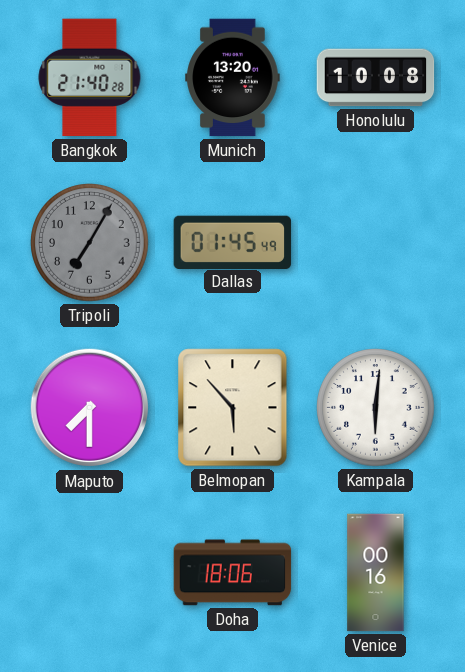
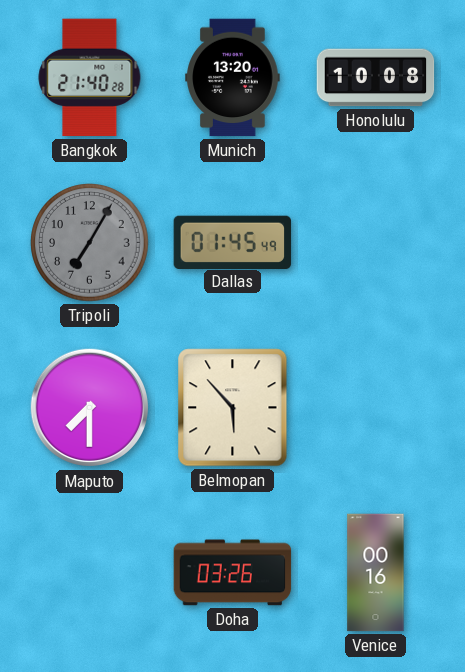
Kampala: 6:01 -> none
Doha: 18:06 -> 03:26
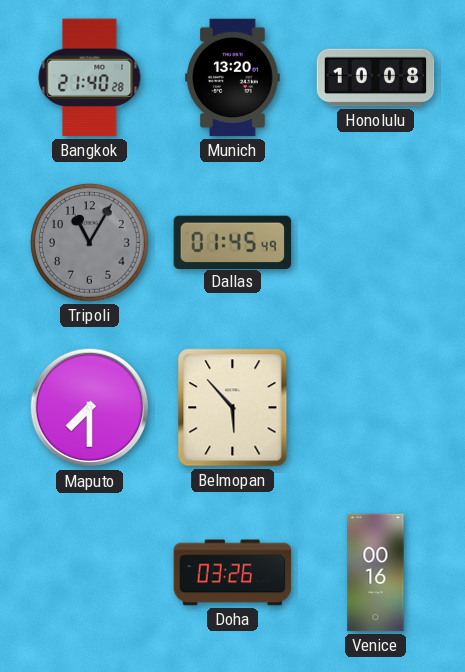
Tripoli: 7:05 -> 11:05
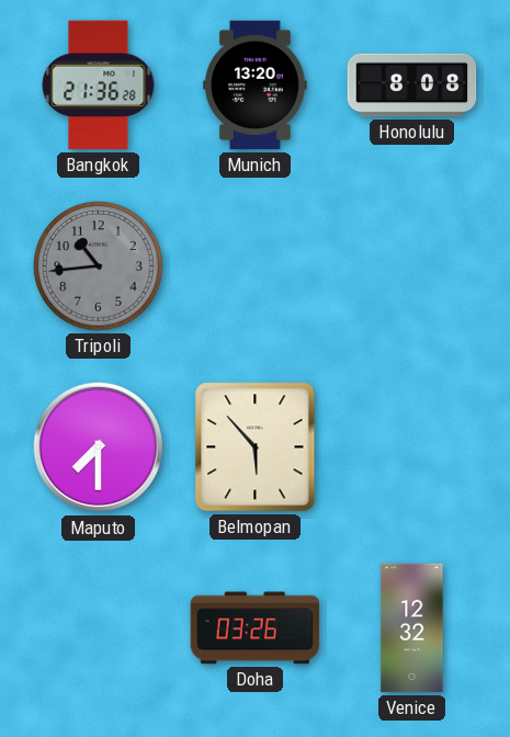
Bangkok: 21:40 -> 21:36
Honolulu: 10:08 -> 8:08
Tripoli: 11:05 -> 10:44
Dallas: 01:45 -> none
Venice: 00:16 -> 12:32
